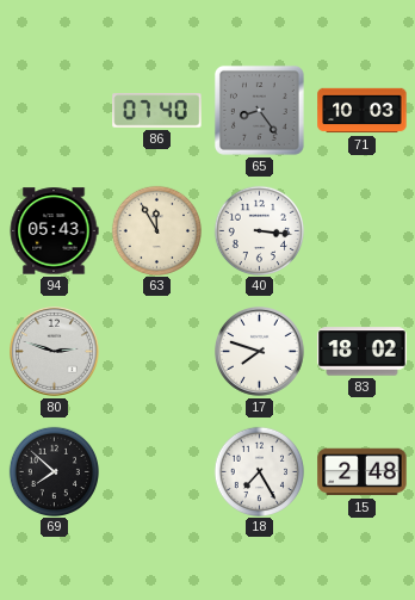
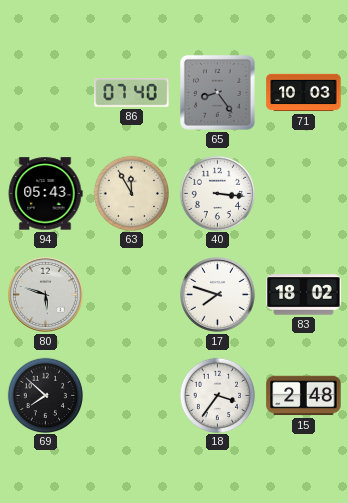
80: 2:48 -> 5:48
18: 7:25 -> 3:36
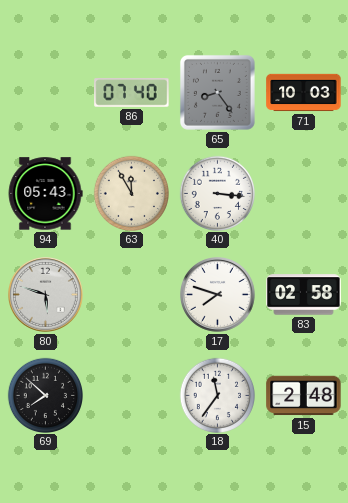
83: 18:02 -> 02:58
18: 3:36 -> 11:36
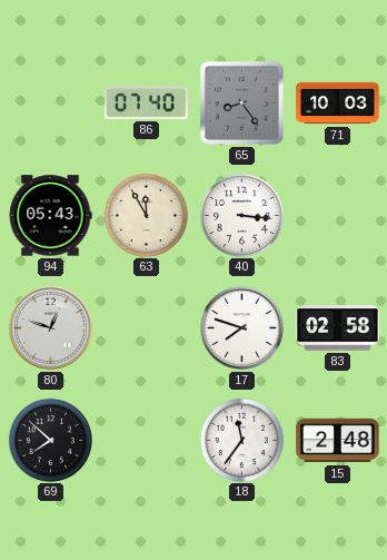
80: 5:48 -> 12:48
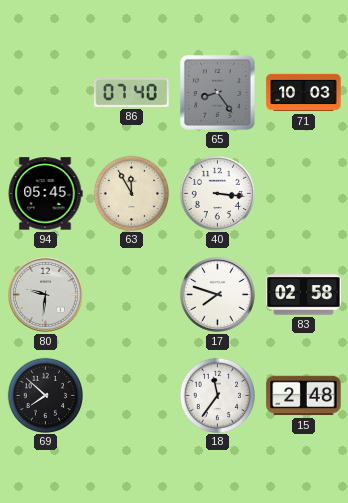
94: 05:43 -> 05:45
80: 12:48 -> 9:31
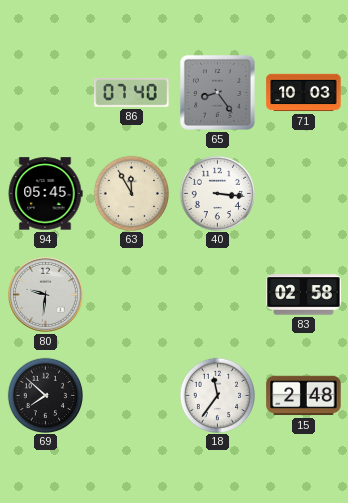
17: 7:48 -> none
